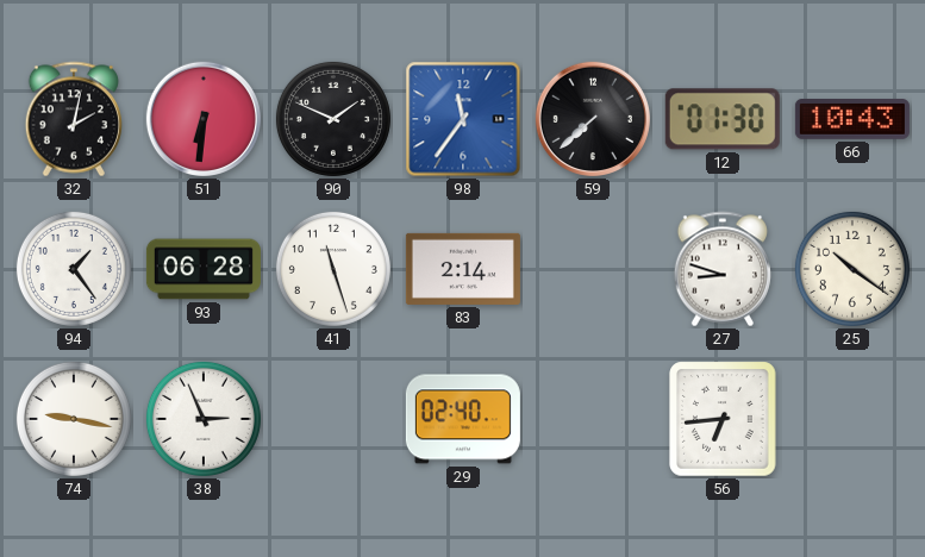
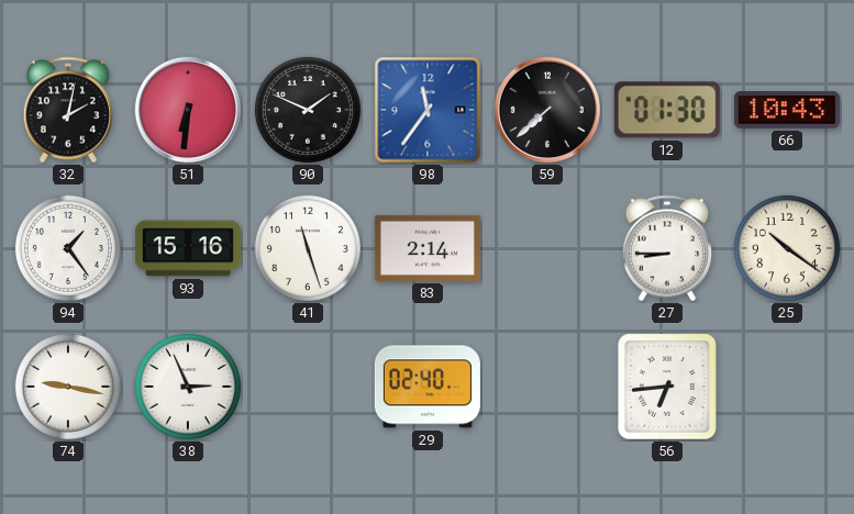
93: 06:28 -> 15:16
27: 8:48 -> 8:45
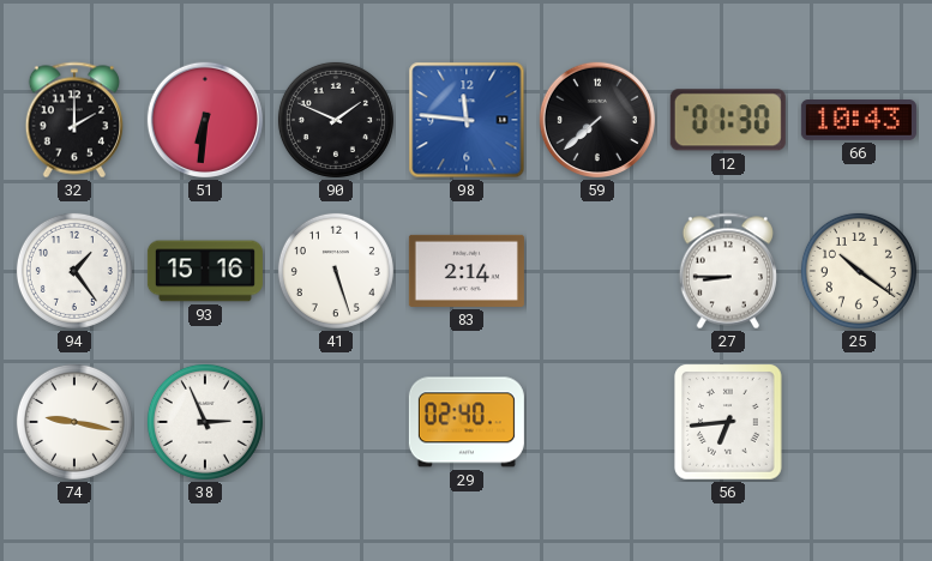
32: 2:02 -> 2:00
98: 11:36 -> 11:46
41: 11:27 -> 5:27
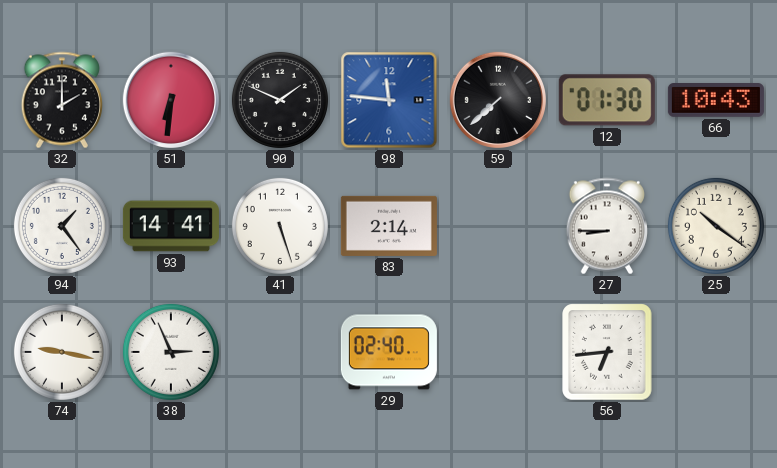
93: 15:16 -> 14:41
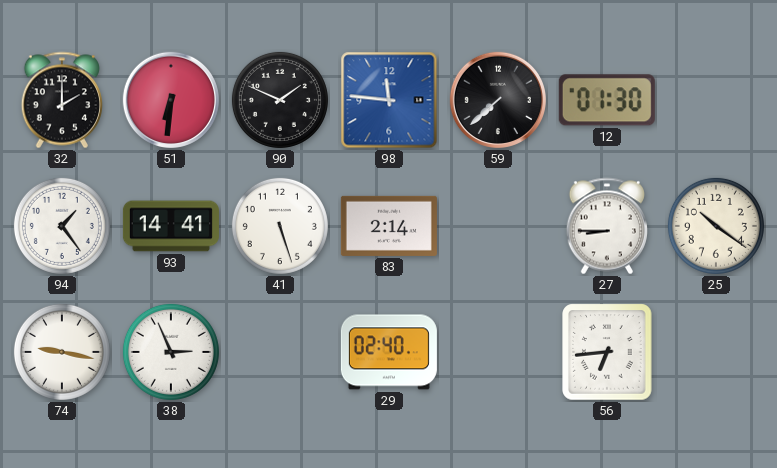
66: 10:43 -> none
